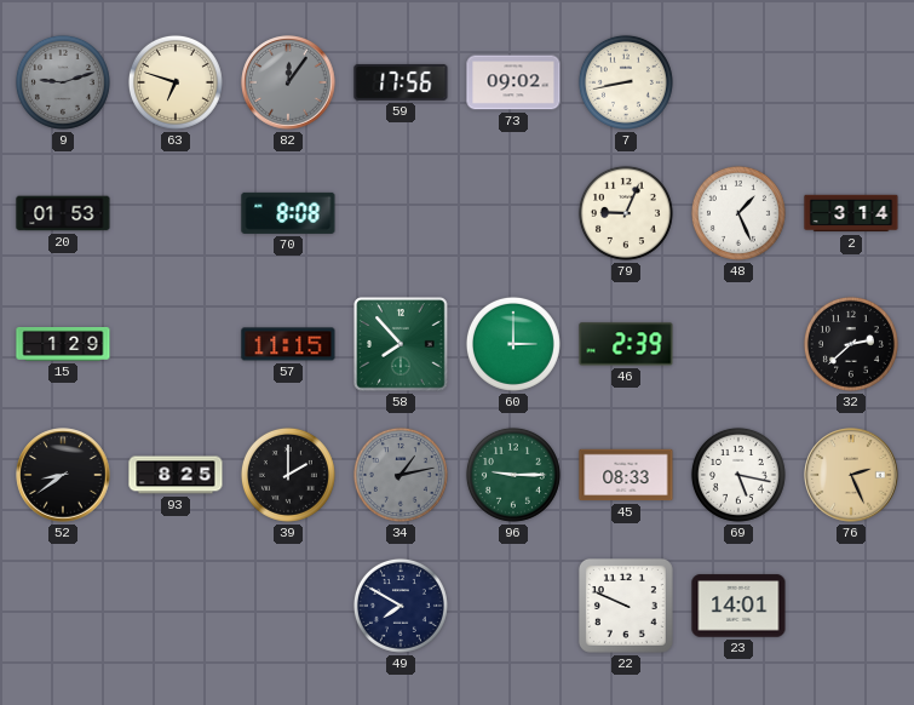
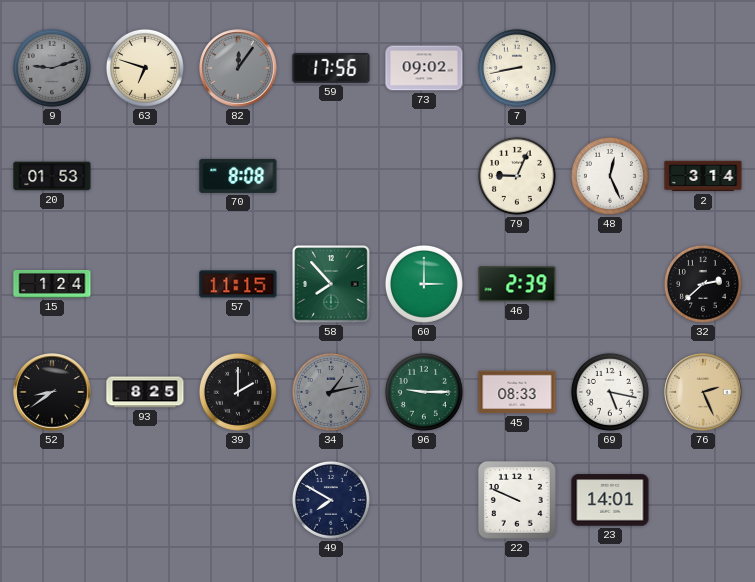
48: 1:26 -> 12:26
15: 1:29 -> 1:24
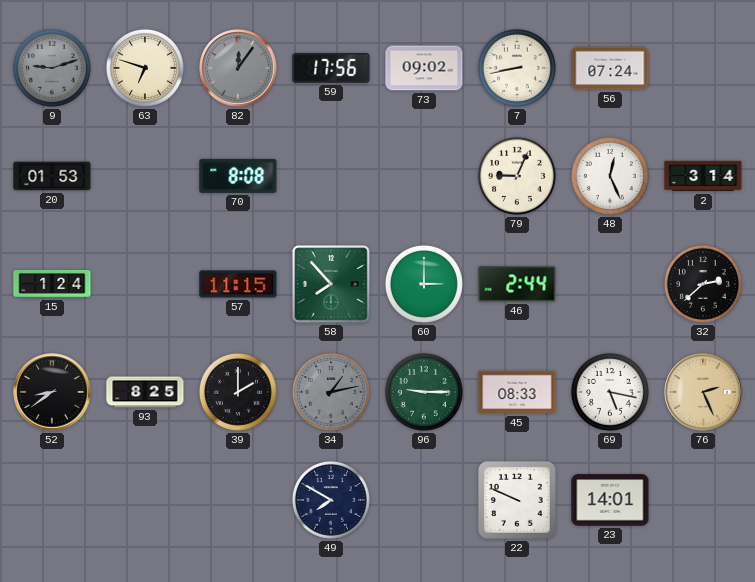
56: none -> 07:24
46: 2:39 -> 2:44
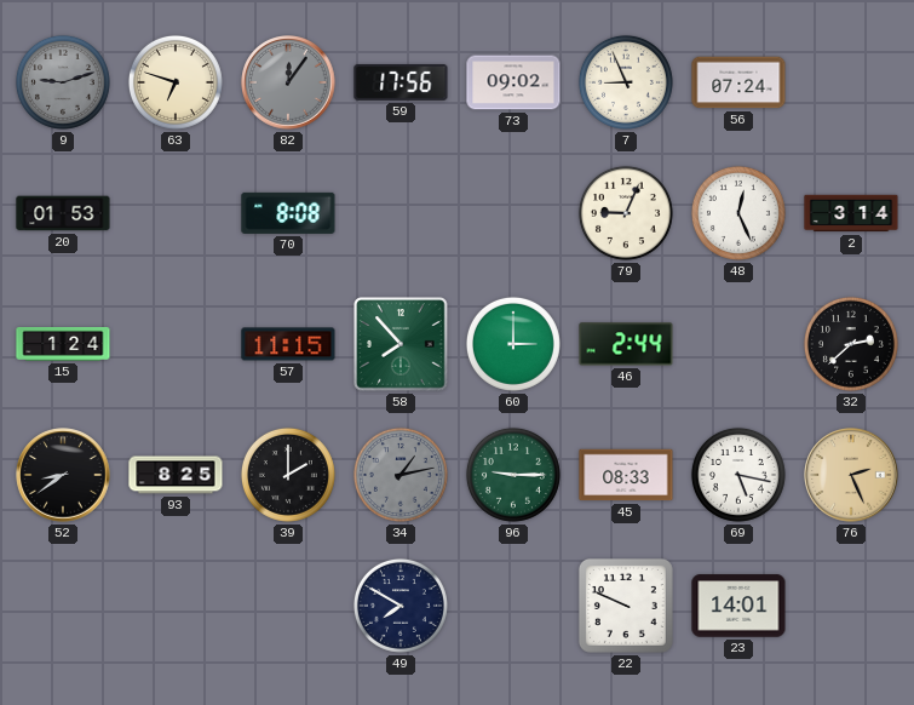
7: 8:43 -> 8:56
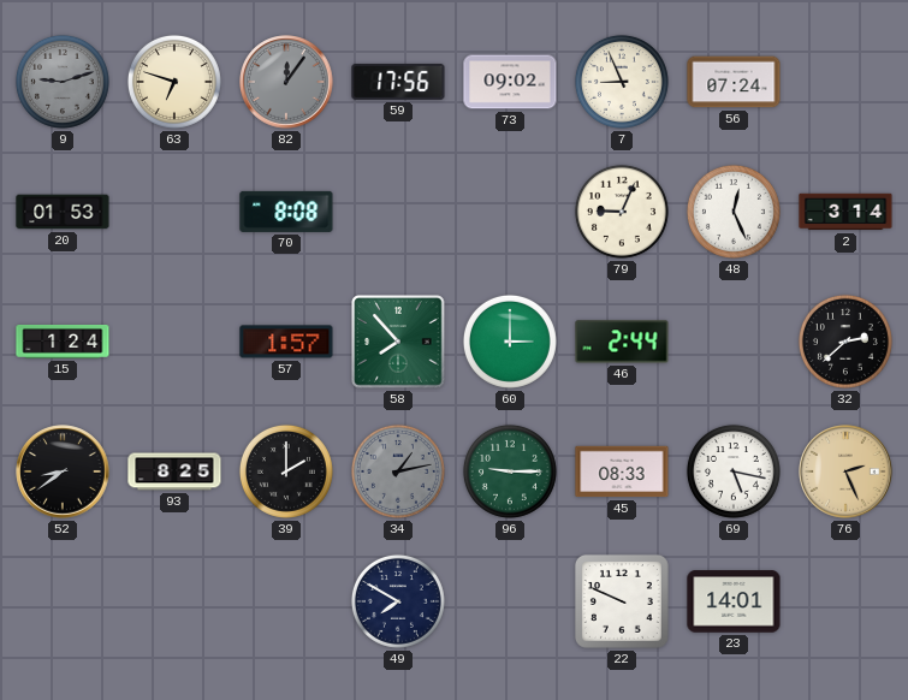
57: 11:15 -> 1:57
